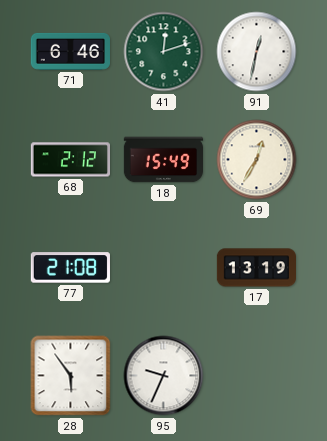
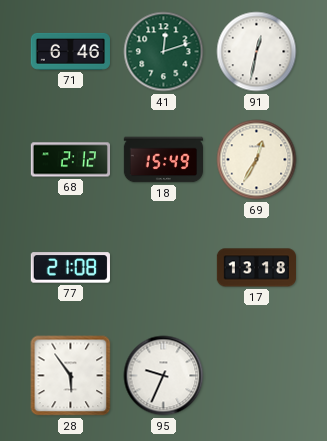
17: 13:19 -> 13:18
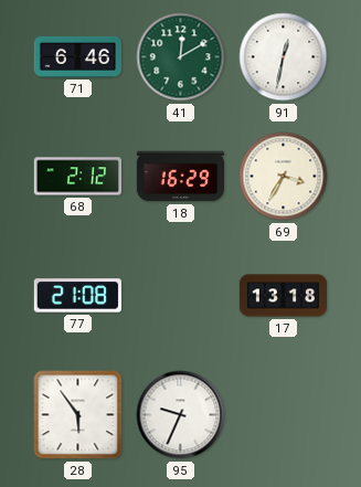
41: 12:12 -> 12:10
18: 15:49 -> 16:29
69: 12:35 -> 3:35
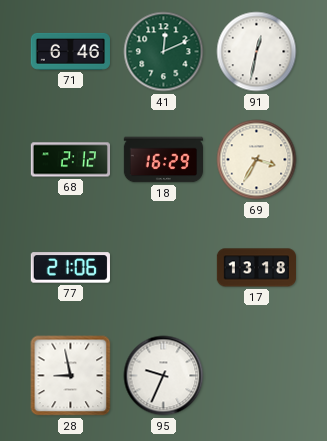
41: 12:10 -> 12:11
77: 21:08 -> 21:06
28: 5:54 -> 8:58
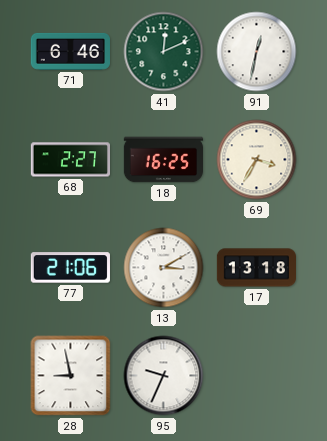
68: 2:12 -> 2:27
18: 16:29 -> 16:25
13: none -> 3:10
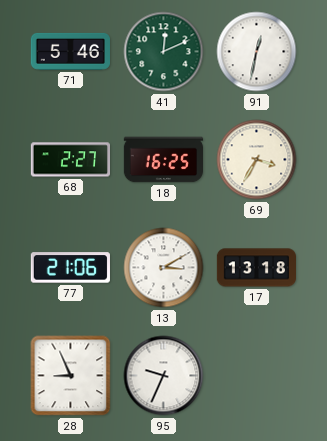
71: 6:46 -> 5:46
28: 8:58 -> 8:56
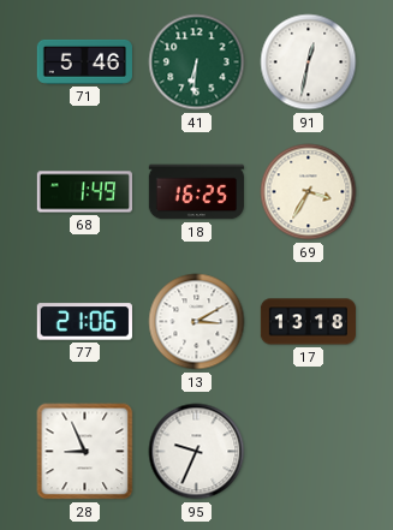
41: 12:11 -> 6:31
68: 2:27 -> 1:49
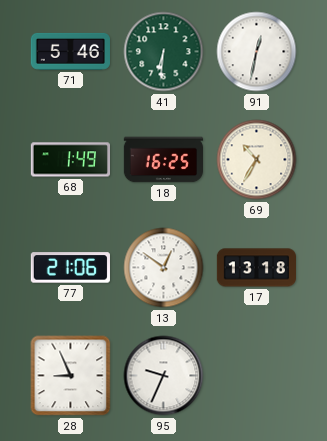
69: 3:35 -> 10:35
13: 3:10 -> 12:51
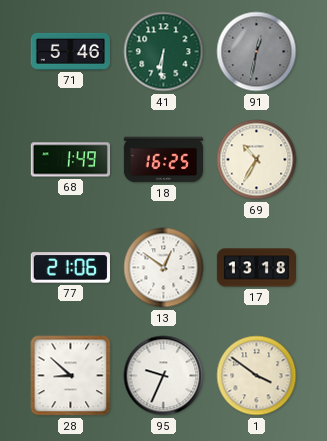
91 dial: white -> grey
28: 8:56 -> 8:52
1: none -> 3:51
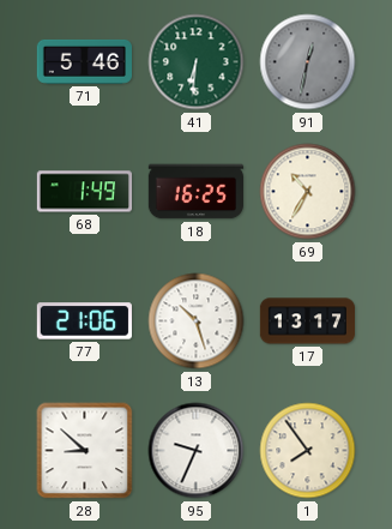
13: 12:51 -> 10:27
17: 13:18 -> 13:17
1: 3:51 -> 7:54
